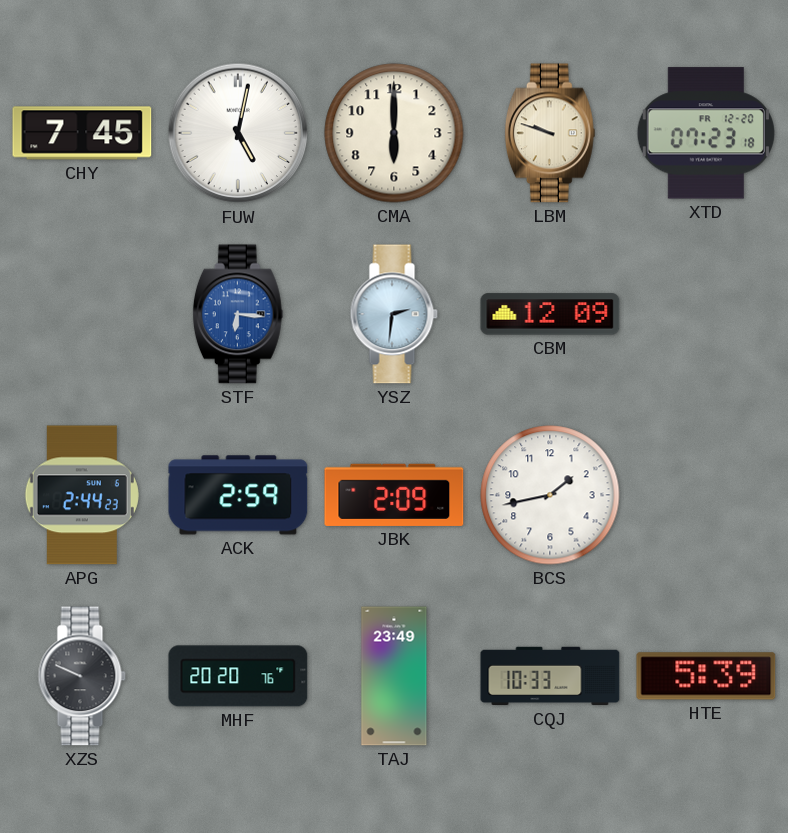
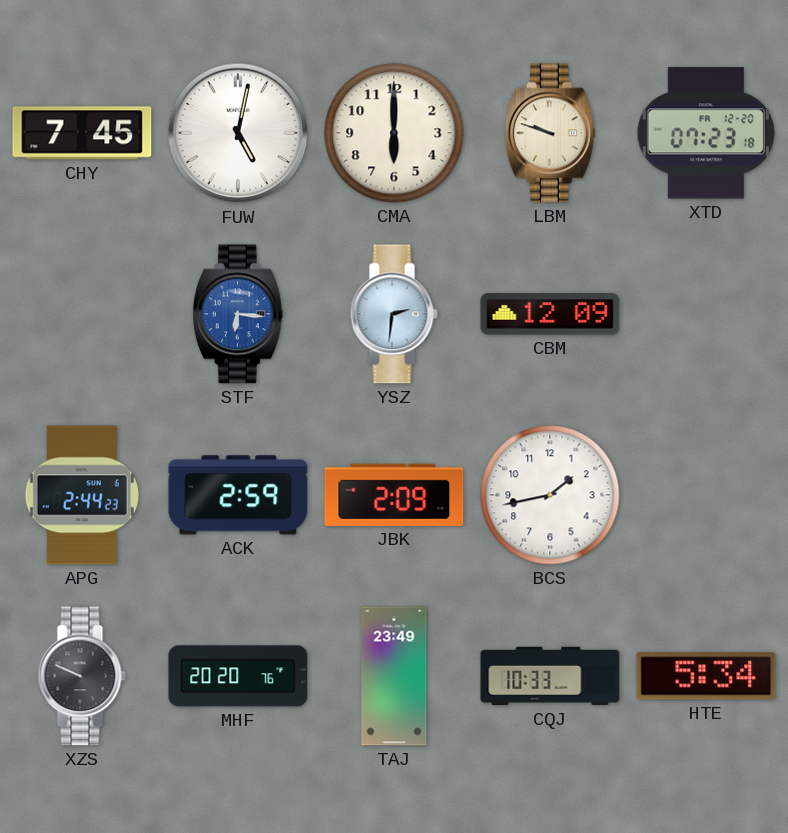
HTE: 5:39 -> 5:34
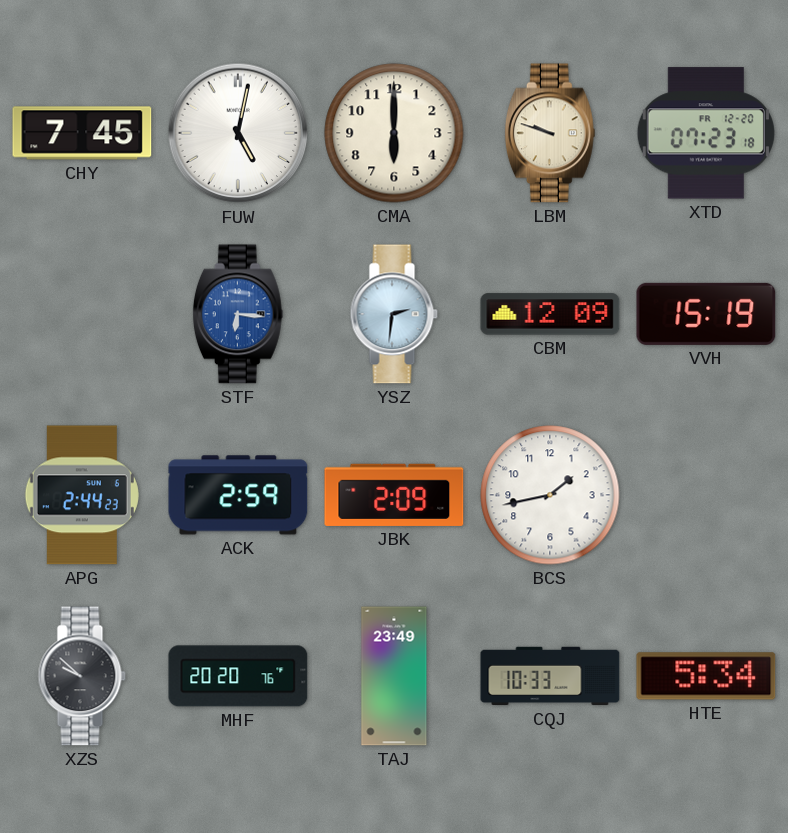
VVH: none -> 15:19
XZS: 9:49 -> 9:52
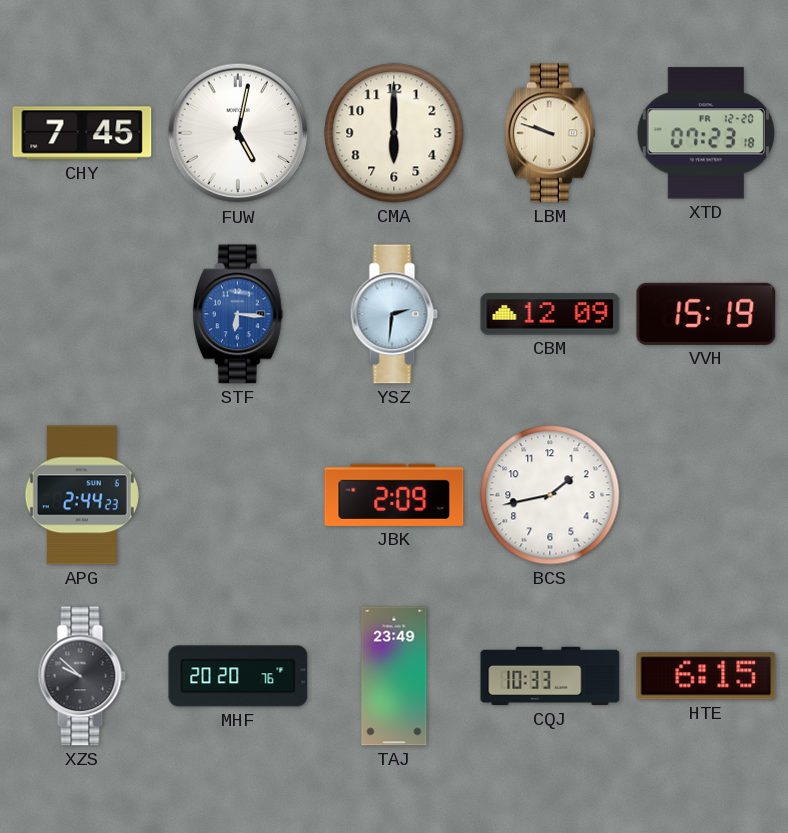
ACK: 2:59 -> none
HTE: 5:34 -> 6:15
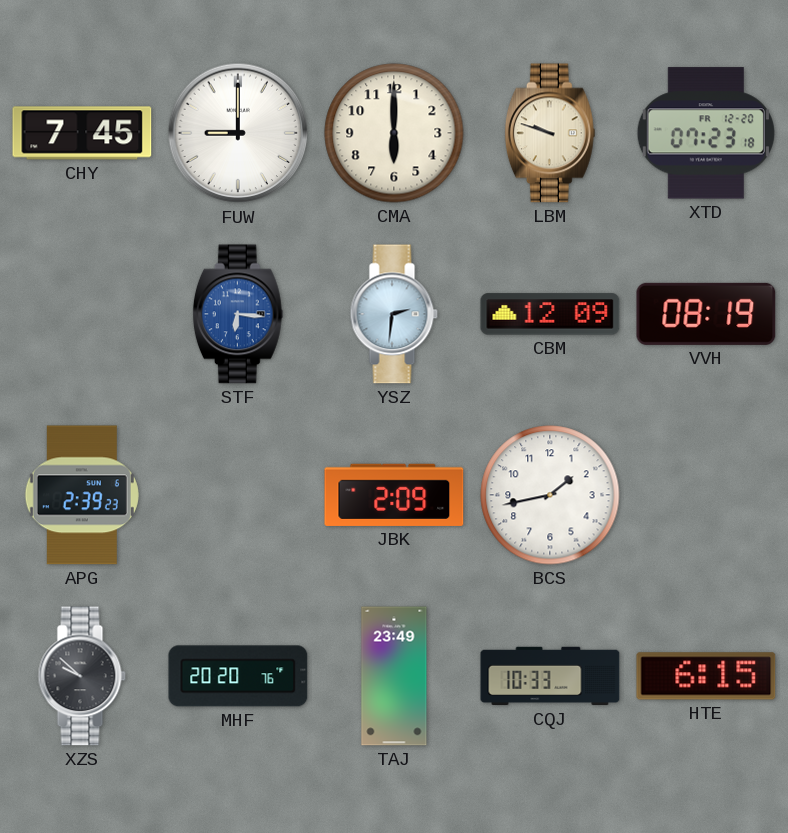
FUW: 5:02 -> 9:00
VVH: 15:19 -> 08:19
APG: 2:44 -> 2:39
